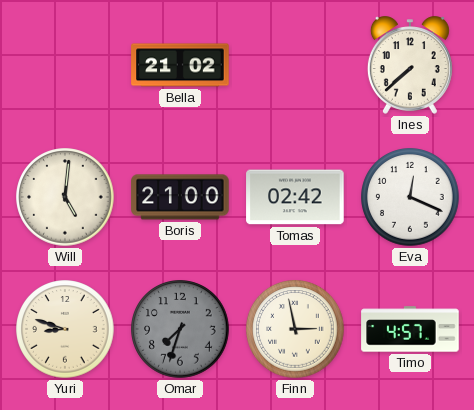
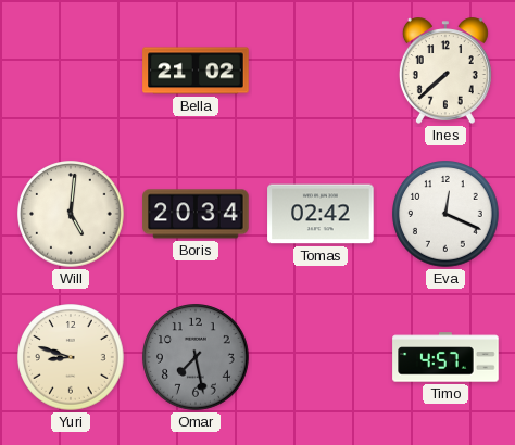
Boris: 21:00 -> 20:34
Omar: 7:33 -> 7:28
Finn: 2:58 -> none
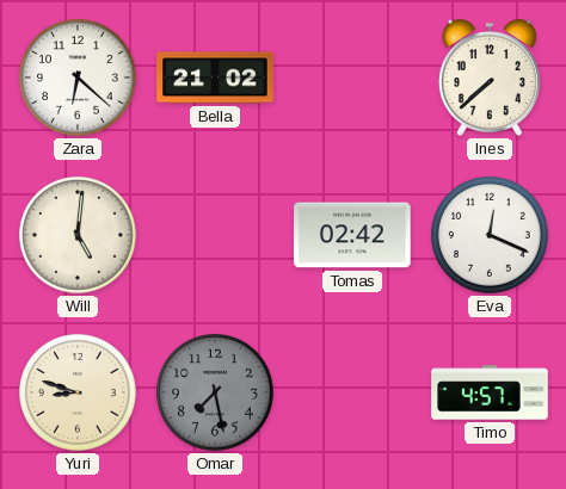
Zara: none -> 6:22
Boris: 20:34 -> none
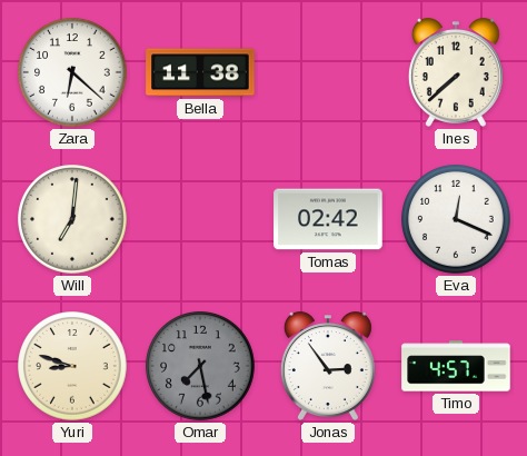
Bella: 21:02 -> 11:38
Will: 5:01 -> 7:01
Jonas: none -> 2:54
